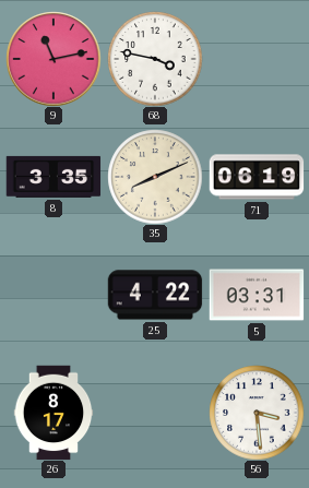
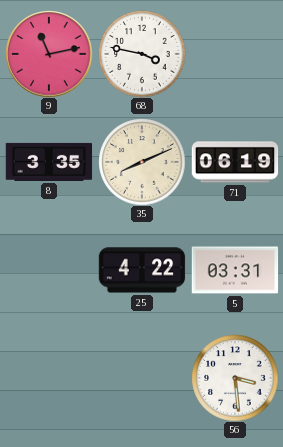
26: 8:17 -> none
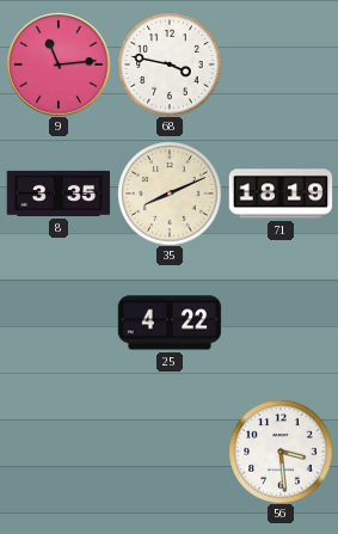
9: 11:13 -> 11:14
71: 06:19 -> 18:19
5: 03:31 -> none
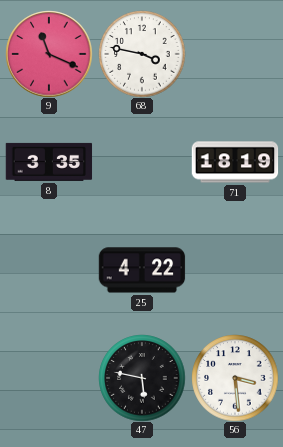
9: 11:14 -> 11:19
35: 8:11 -> none
47: none -> 5:47
